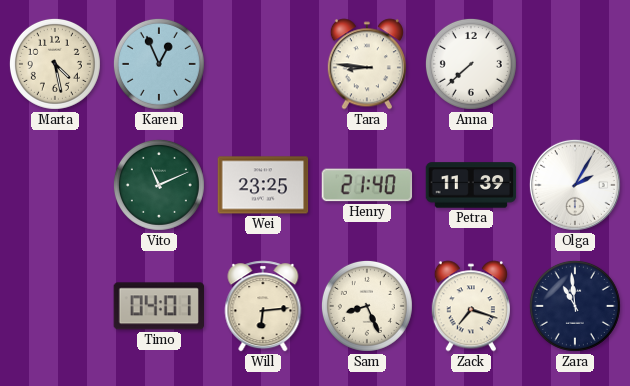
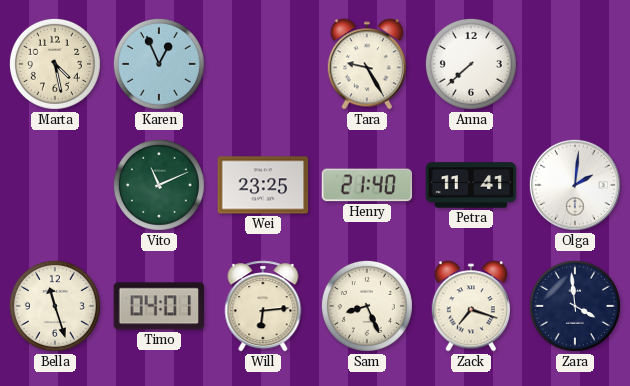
Tara: 8:46 -> 9:25
Petra: 11:39 -> 11:41
Olga: 2:05 -> 2:01
Bella: none -> 11:27
Zara: 10:59 -> 3:59
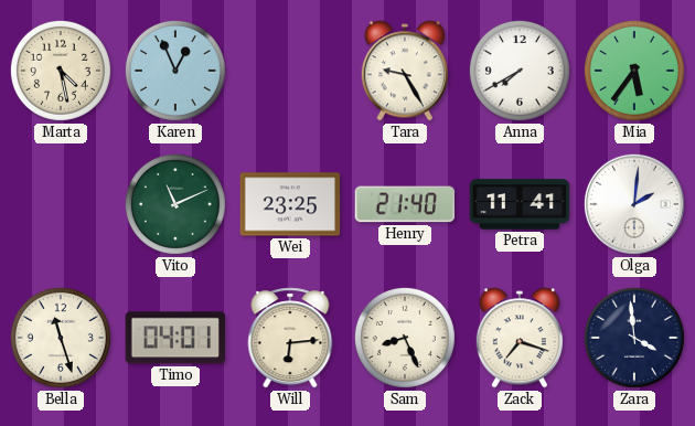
Anna: 7:38 -> 7:40
Mia: none -> 5:36
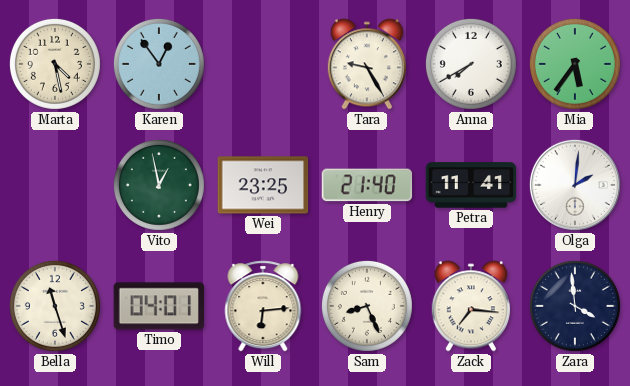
Karen: 12:56 -> 12:54
Vito: 11:11 -> 12:58
Zack: 7:18 -> 7:16
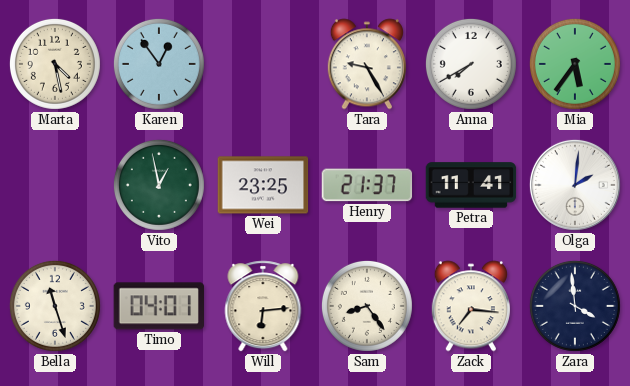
Henry: 21:40 -> 21:37
Sam: 8:26 -> 8:24
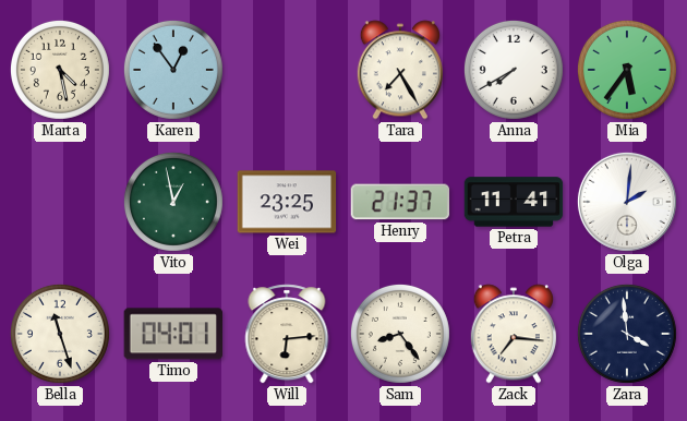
Tara: 9:25 -> 7:25
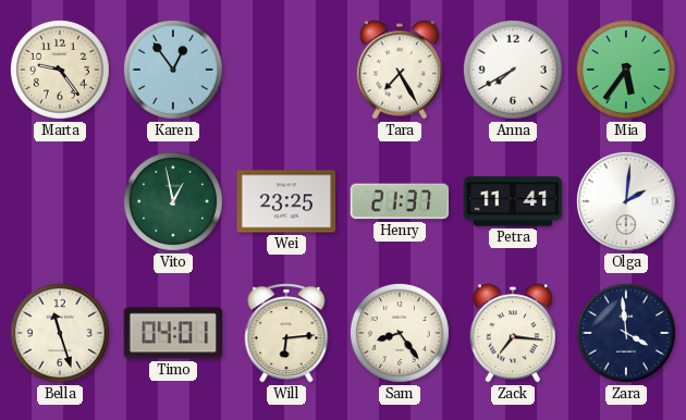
Marta: 4:28 -> 9:24
